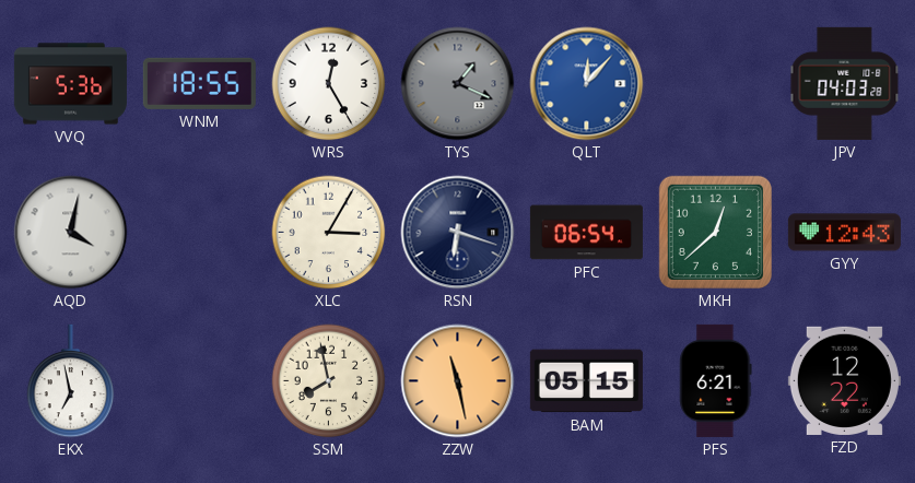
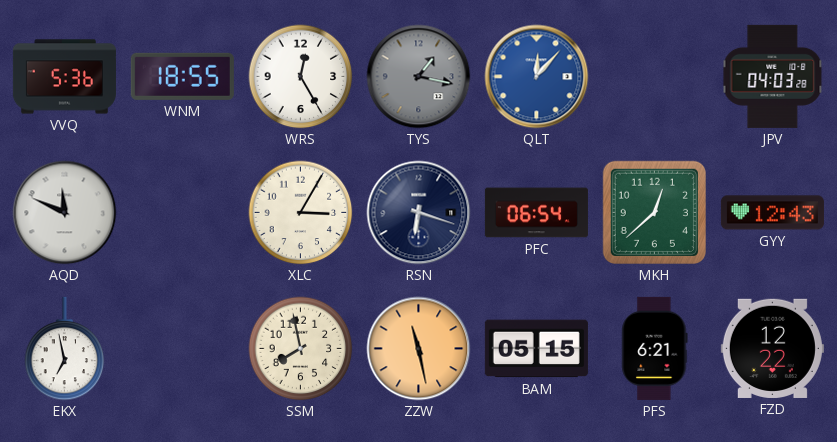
TYS: 1:19 -> 1:17
AQD: 4:02 -> 11:49
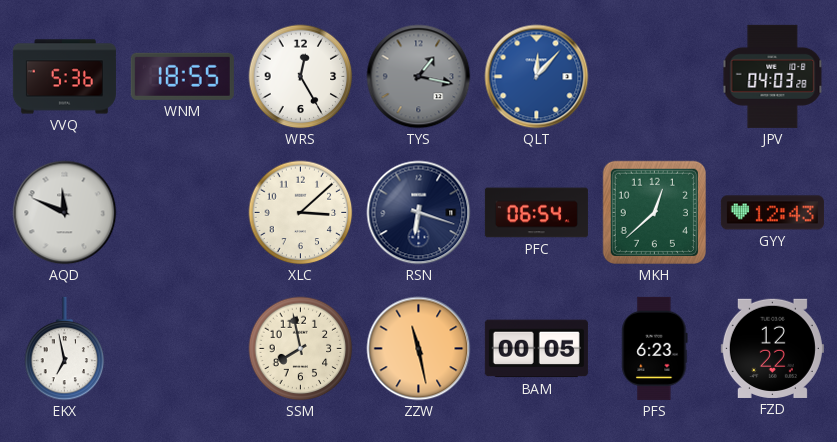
XLC: 3:05 -> 3:08
BAM: 05:15 -> 00:05
PFS: 6:21 -> 6:23
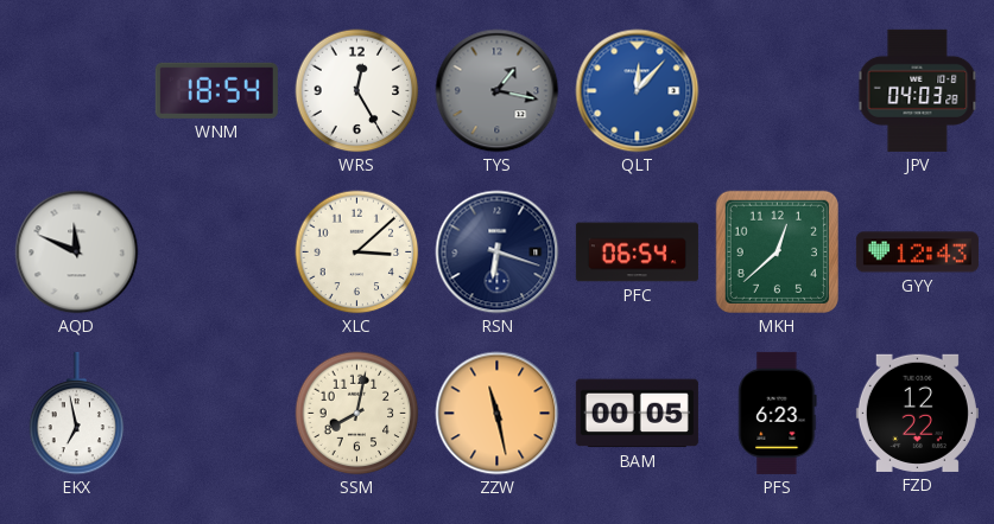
VVQ: 5:36 -> none
WNM: 18:55 -> 18:54
SSM: 7:58 -> 8:02
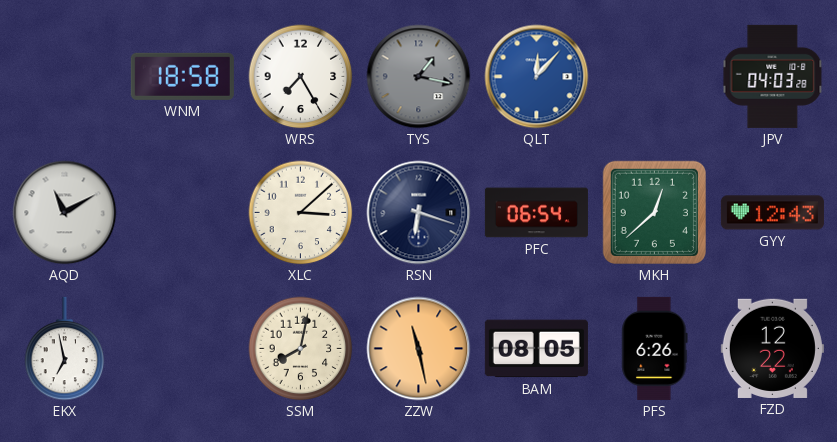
WNM: 18:54 -> 18:58
WRS: 12:25 -> 7:25
AQD: 11:49 -> 11:10
BAM: 00:05 -> 08:05
PFS: 6:23 -> 6:26
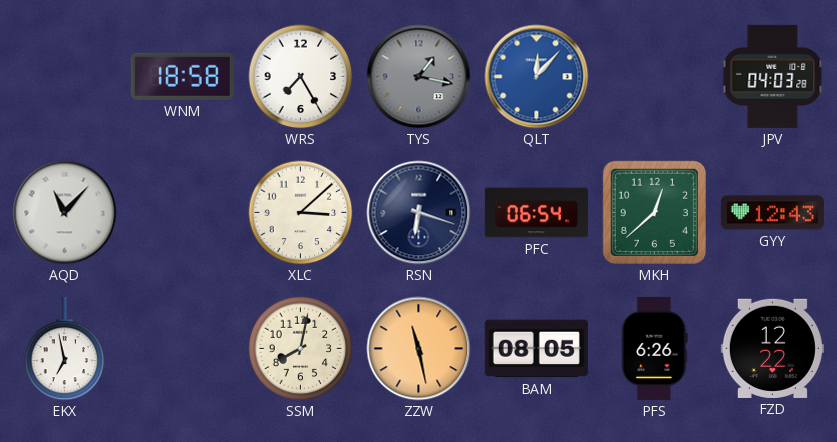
AQD: 11:10 -> 11:07
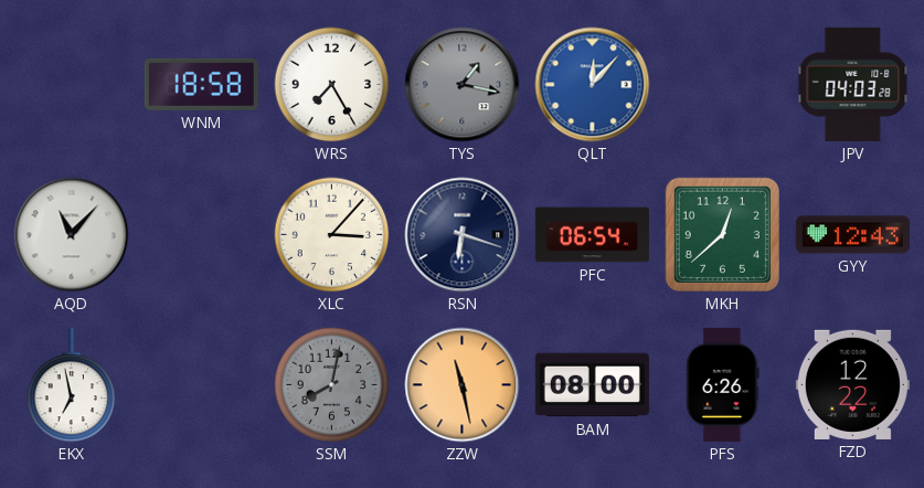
XLC: 3:08 -> 3:07
SSM dial: cream -> grey
BAM: 08:05 -> 08:00
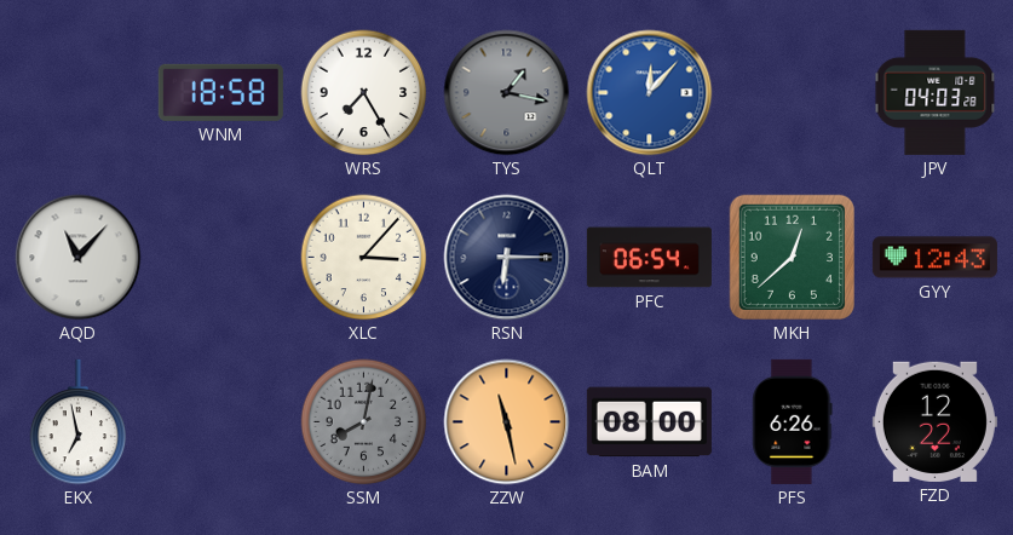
RSN: 6:18 -> 6:15
